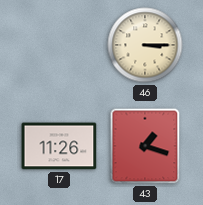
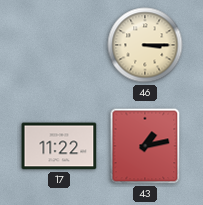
17: 11:26 -> 11:22
43: 1:18 -> 1:13
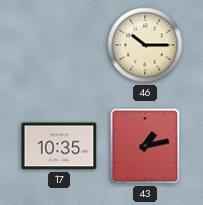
46: 3:15 -> 10:15
17: 11:22 -> 10:35
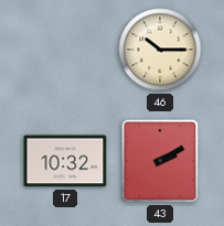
17: 10:35 -> 10:32
43: 1:13 -> 2:10
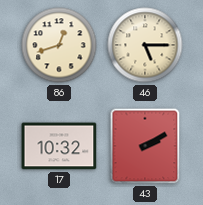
86: none -> 12:42
46: 10:15 -> 5:15
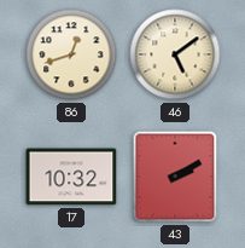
46: 5:15 -> 5:09
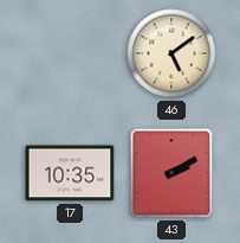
86: 12:42 -> none
17: 10:32 -> 10:35
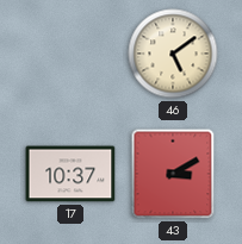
17: 10:35 -> 10:37
43: 2:10 -> 3:10
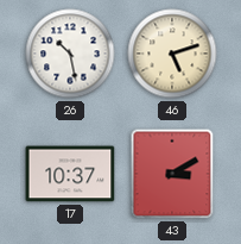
26: none -> 10:28
46: 5:09 -> 5:12
